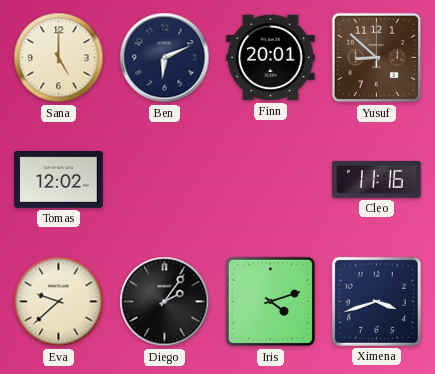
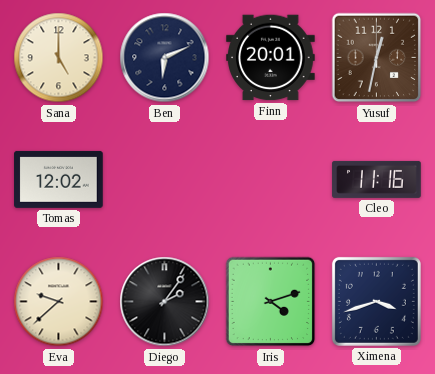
Yusuf: 8:52 -> 12:32
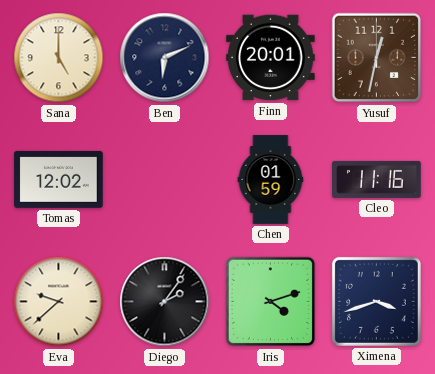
Chen: none -> 01:59
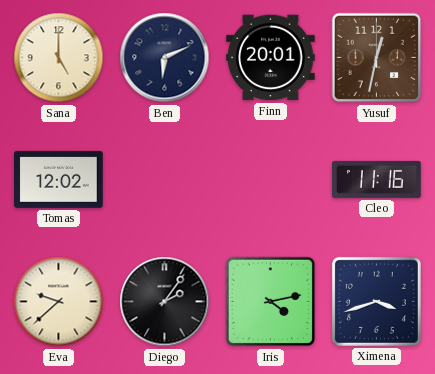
Chen: 01:59 -> none
Iris: 4:12 -> 4:13
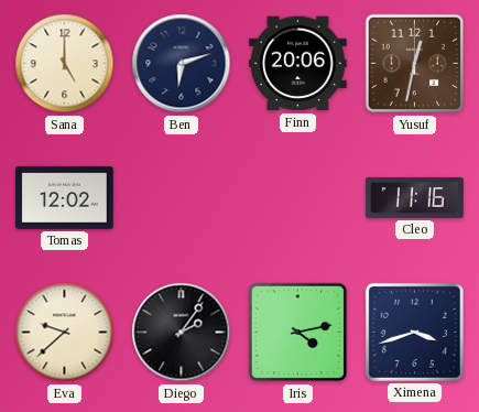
Ben: 6:11 -> 6:12
Finn: 20:01 -> 20:06
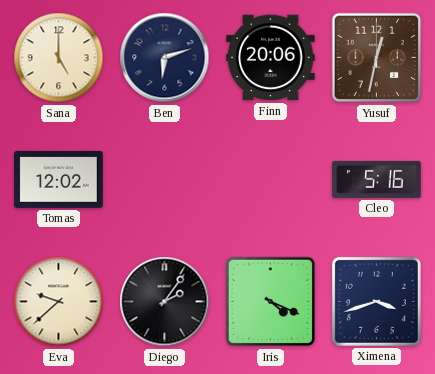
Cleo: 11:16 -> 5:16
Iris: 4:13 -> 4:19
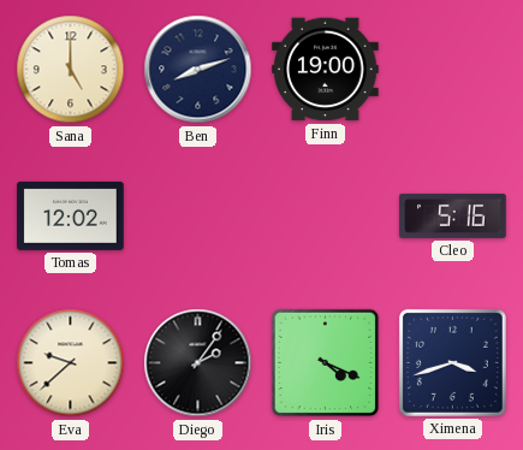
Ben: 6:12 -> 8:12
Finn: 20:06 -> 19:00
Yusuf: 12:32 -> none
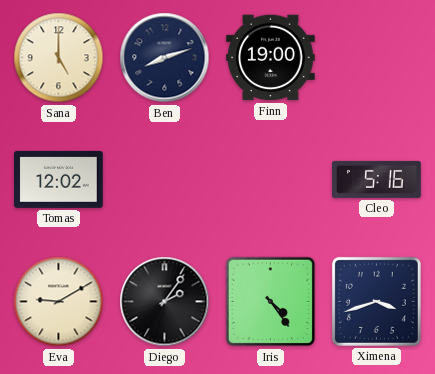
Eva: 9:38 -> 9:10
Iris: 4:19 -> 4:24
